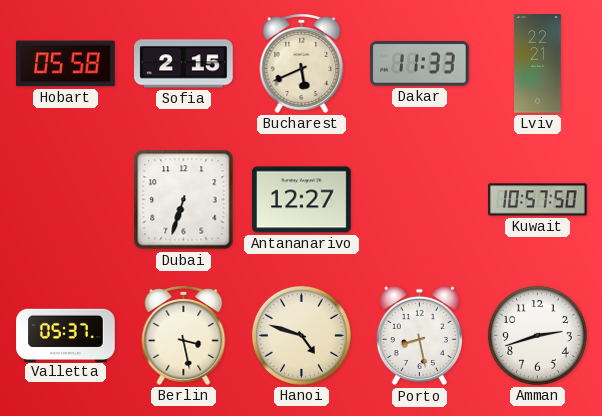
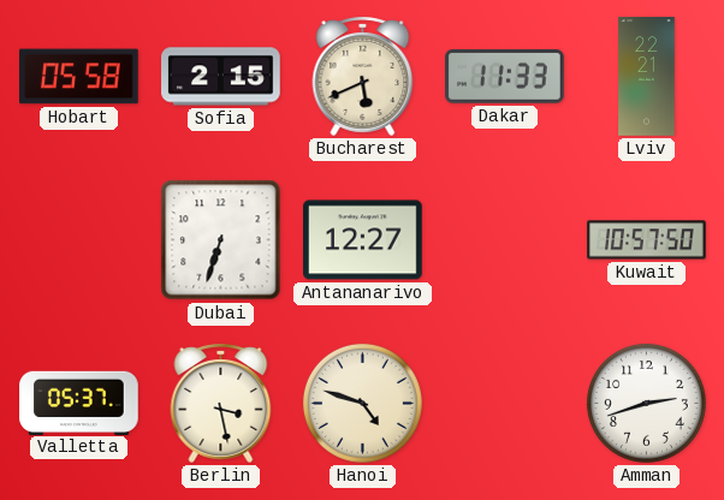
Porto: 8:28 -> none
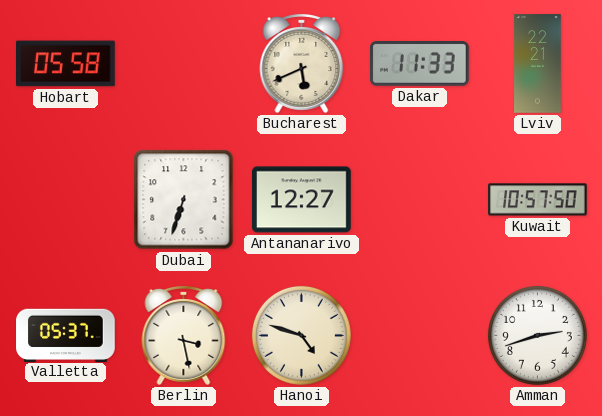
Sofia: 2:15 -> none
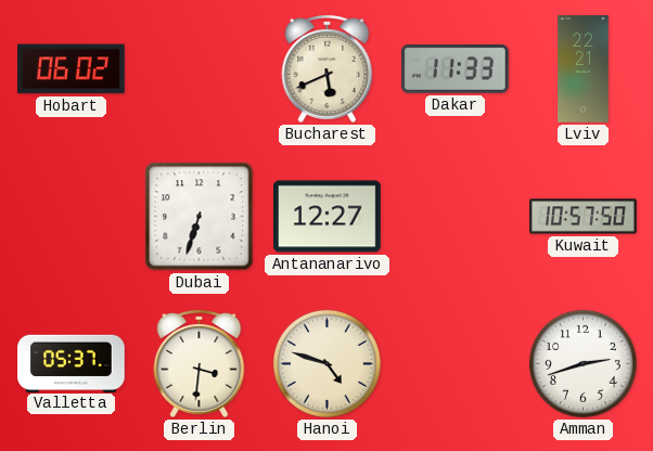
Hobart: 05:58 -> 06:02
Berlin: 3:28 -> 3:31
